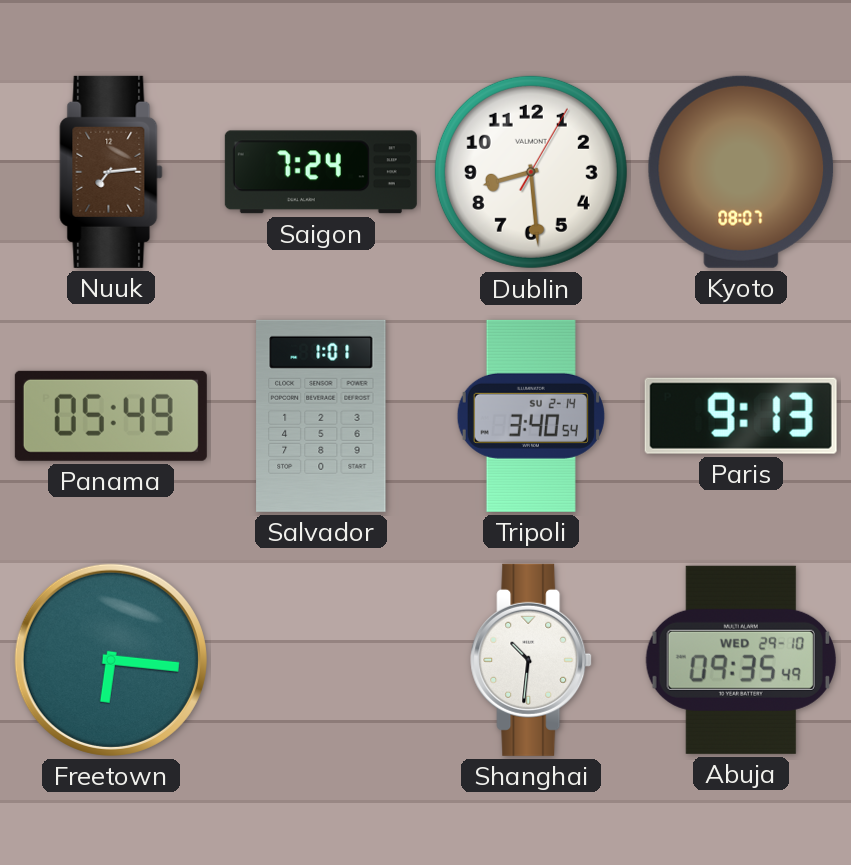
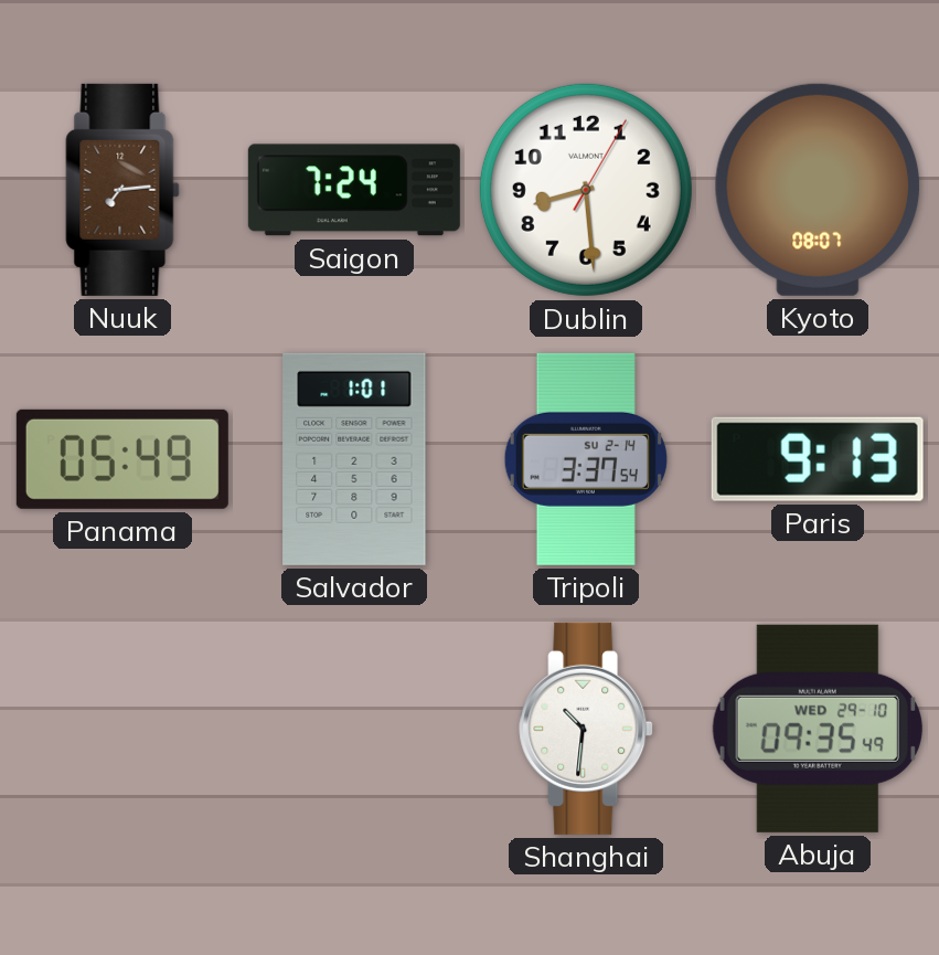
Tripoli: 3:40 -> 3:37
Freetown: 6:16 -> none
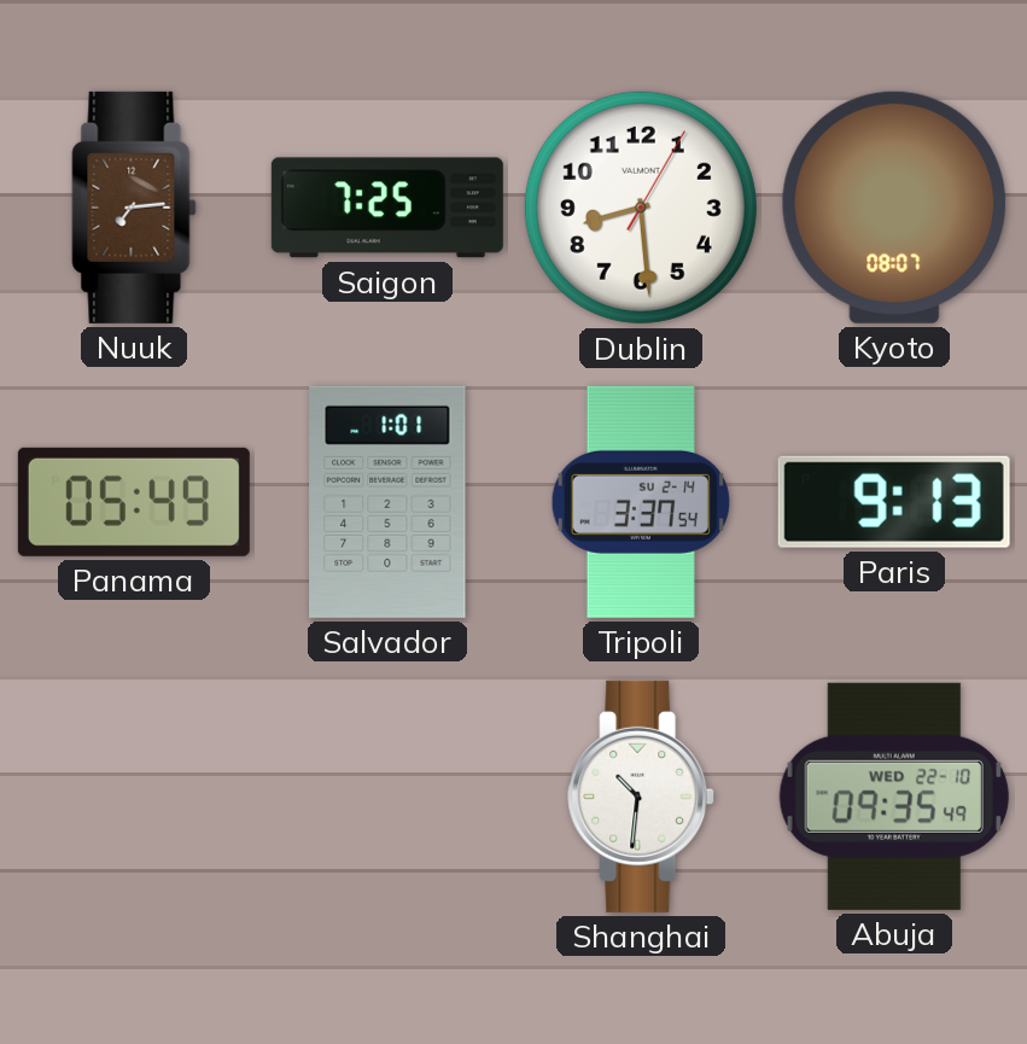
Saigon: 7:24 -> 7:25
Abuja date: WED 29-10 -> WED 22-10
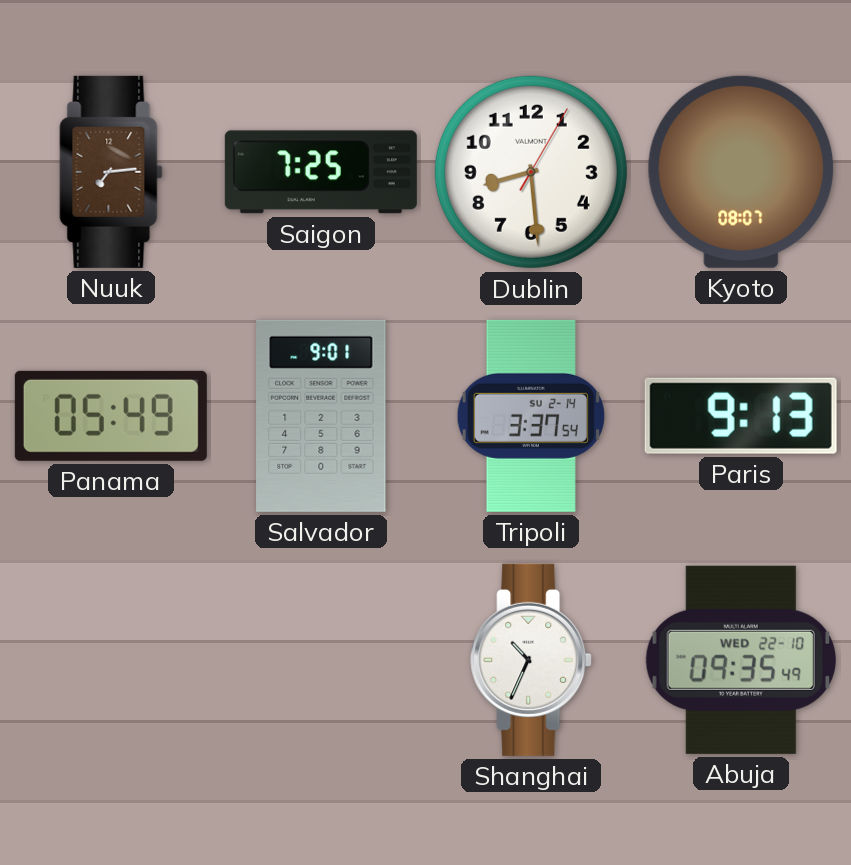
Salvador: 1:01 -> 9:01
Shanghai: 10:31 -> 10:34
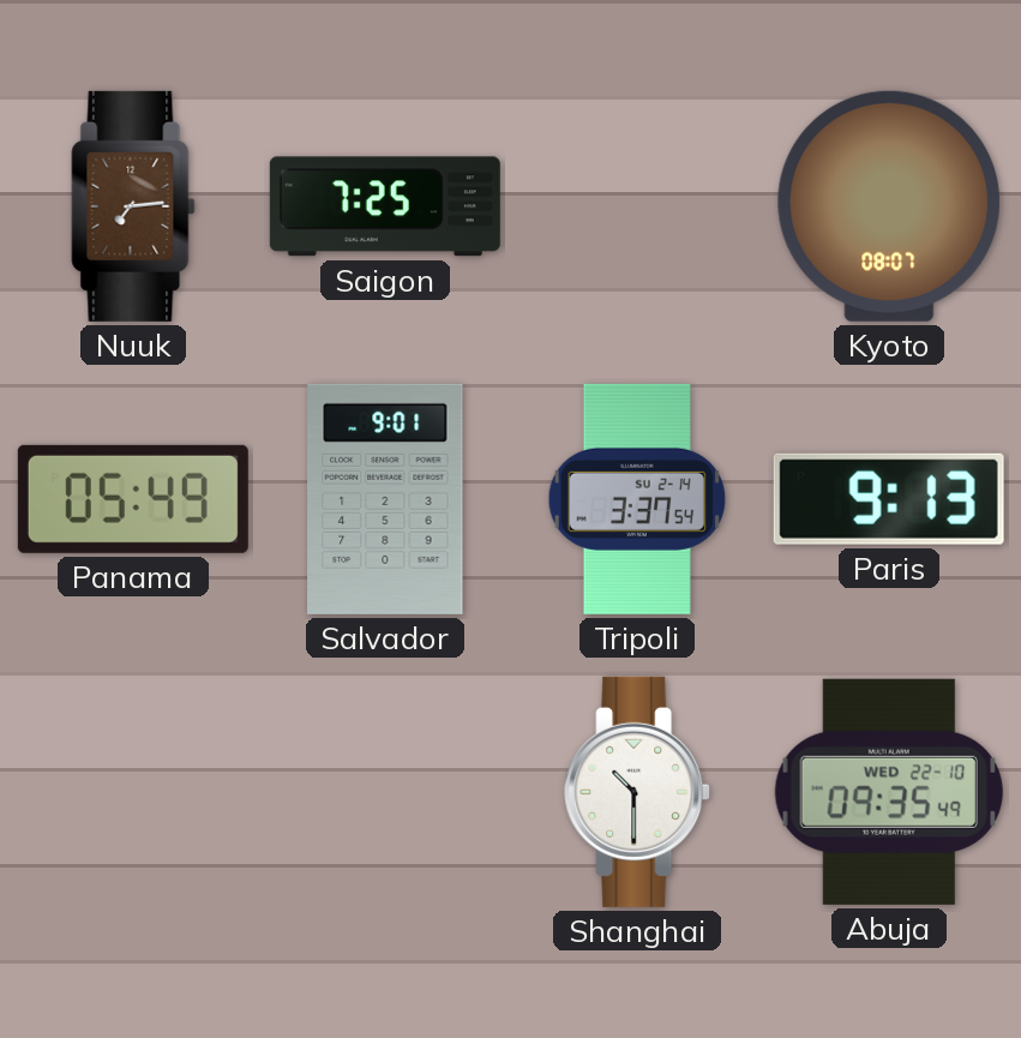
Dublin: 8:29 -> none
Shanghai: 10:34 -> 10:30
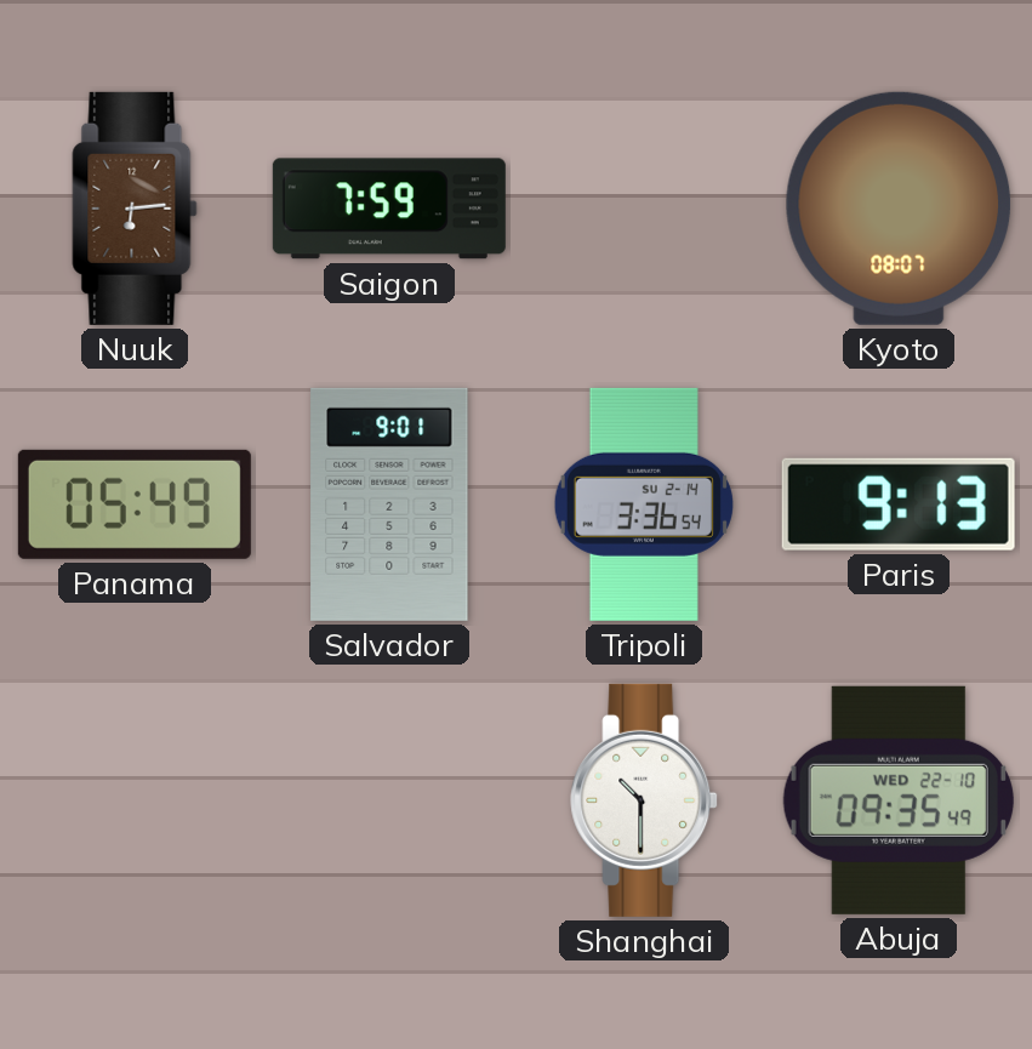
Nuuk: 7:14 -> 6:14
Saigon: 7:25 -> 7:59
Tripoli: 3:37 -> 3:36
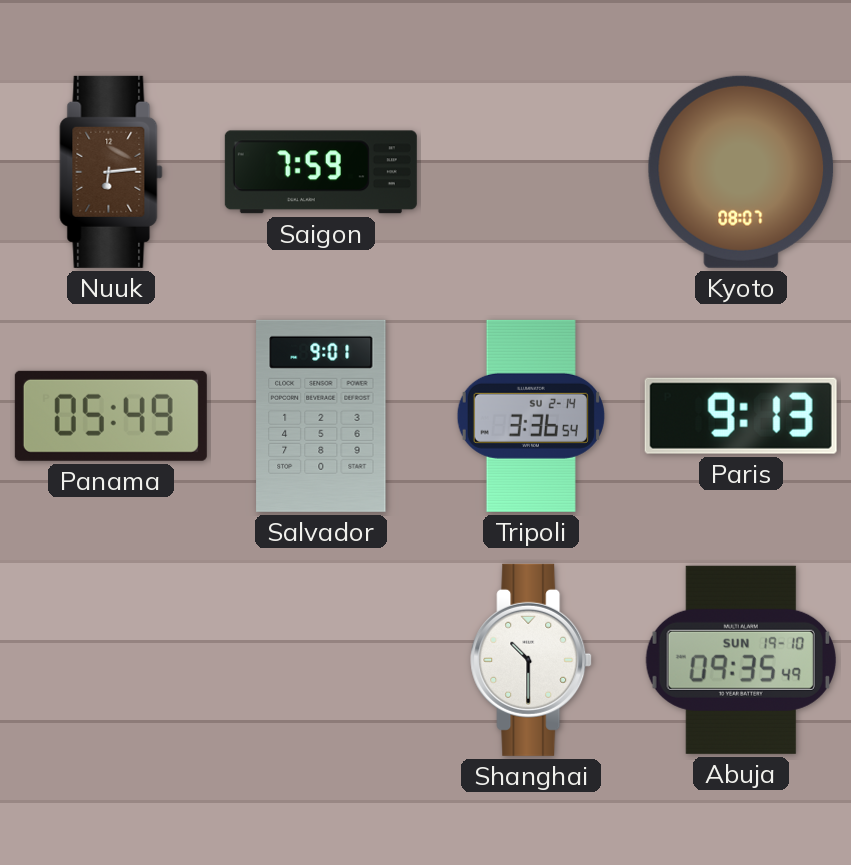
Abuja date: WED 22-10 -> SUN 19-10
